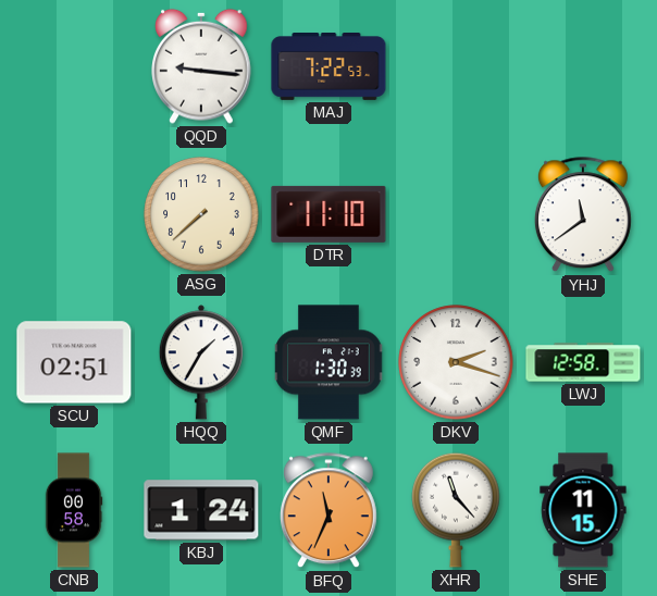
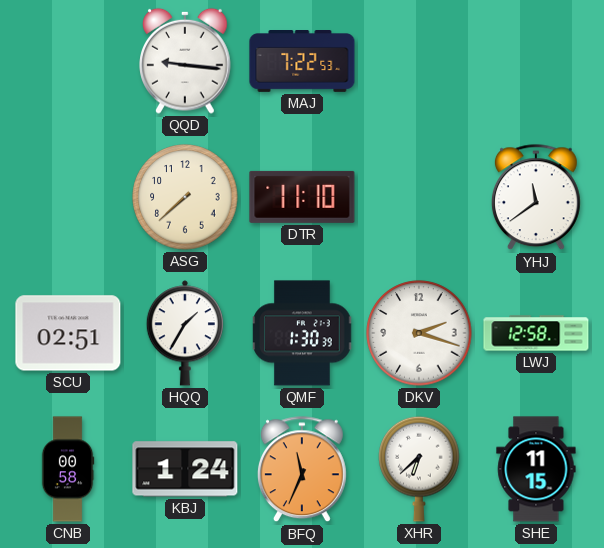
XHR: 11:23 -> 6:38
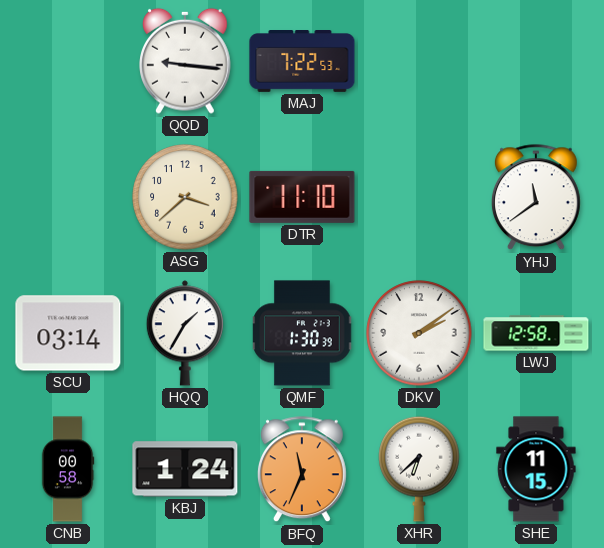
ASG: 7:38 -> 3:38
SCU: 02:51 -> 03:14
DKV: 2:18 -> 2:09
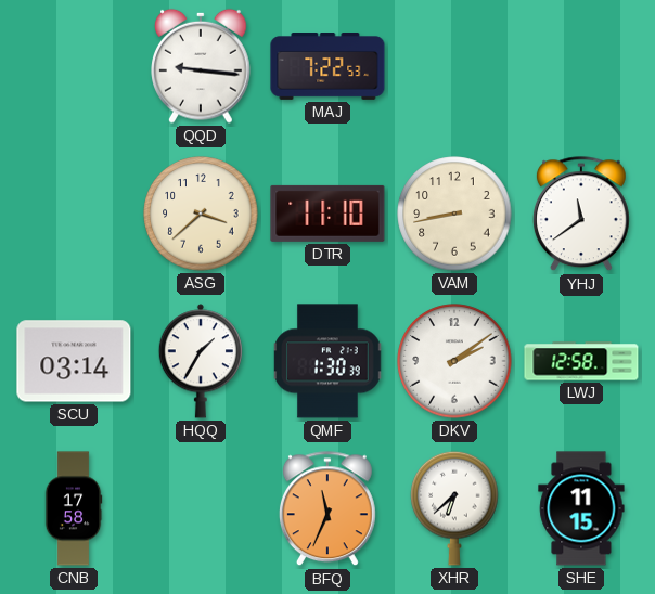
VAM: none -> 8:43
CNB: 00:58 -> 17:58
KBJ: 1:24 -> none
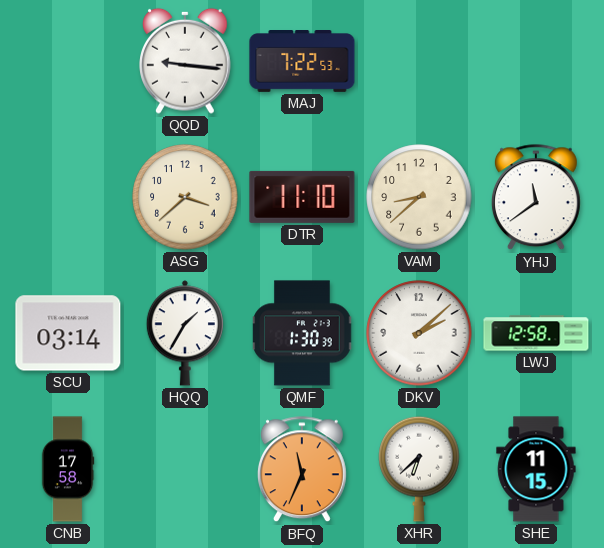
VAM: 8:43 -> 8:38
DKV: 2:09 -> 2:08
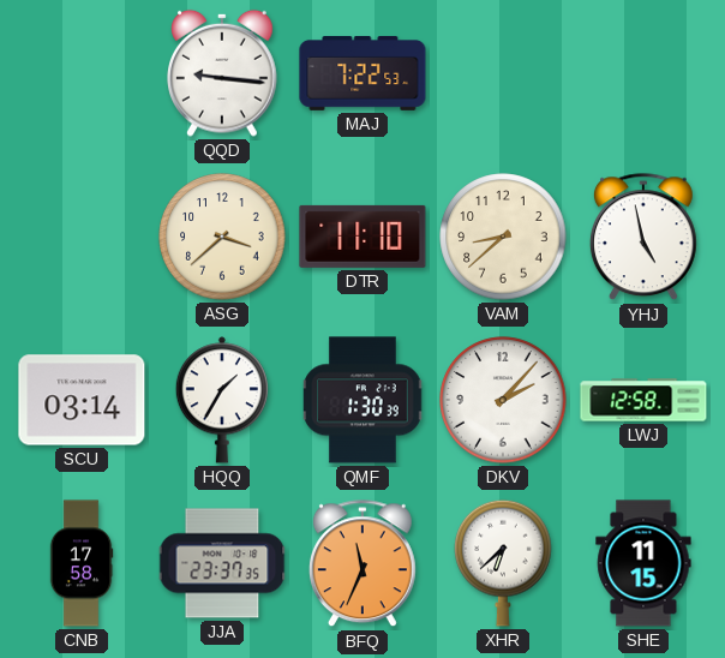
YHJ: 11:39 -> 4:58
DKV: 2:08 -> 2:07
JJA: none -> 23:37
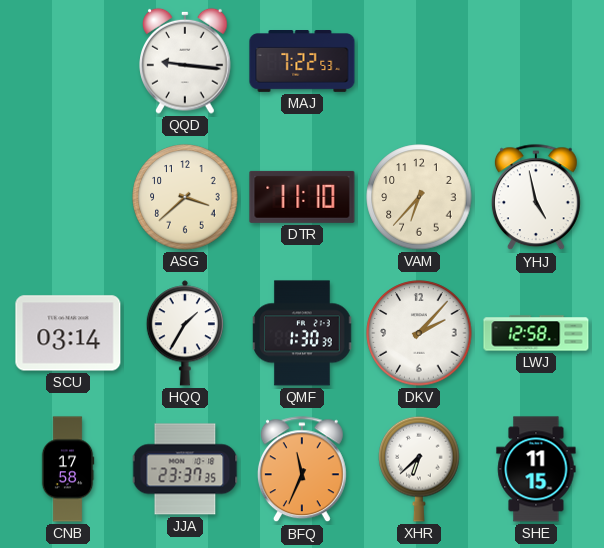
VAM: 8:38 -> 6:37
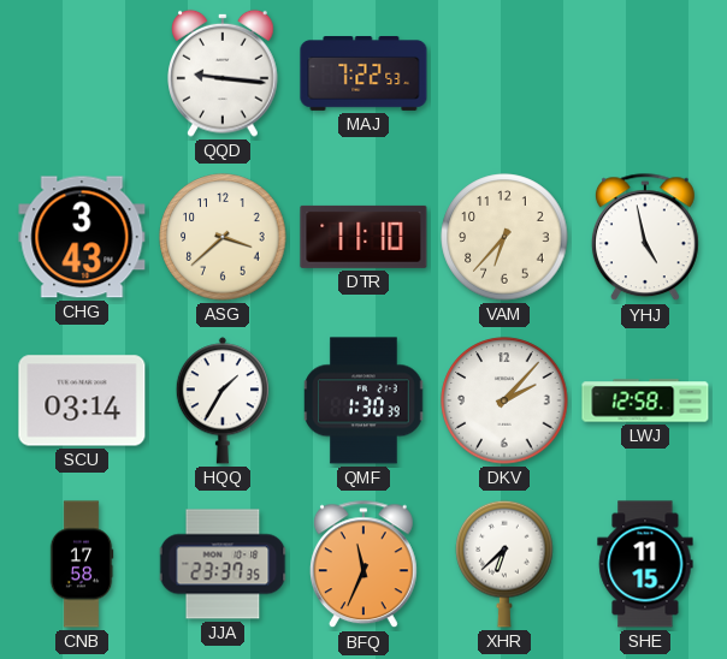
CHG: none -> 3:43
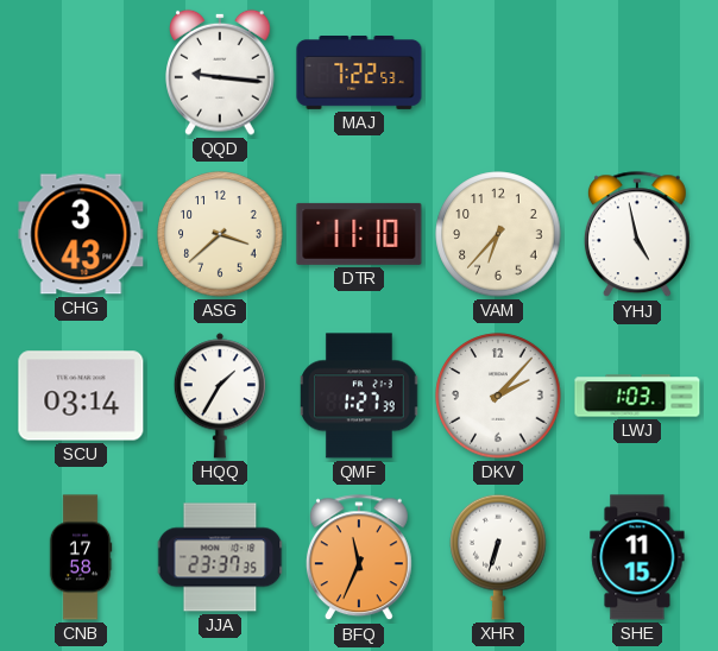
QMF: 1:30 -> 1:27
LWJ: 12:58 -> 1:03
XHR: 6:38 -> 6:33
